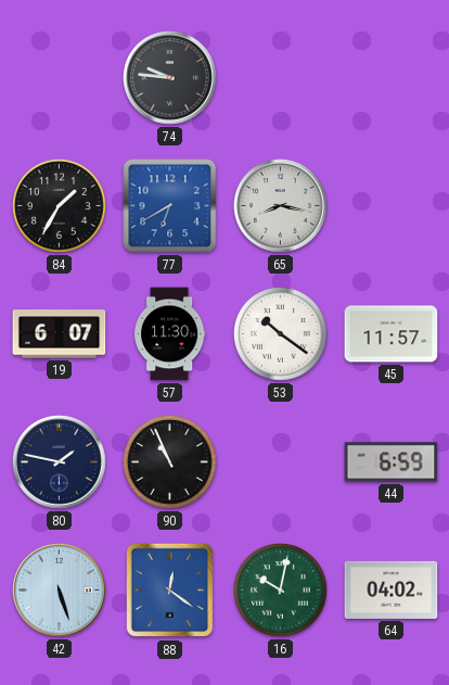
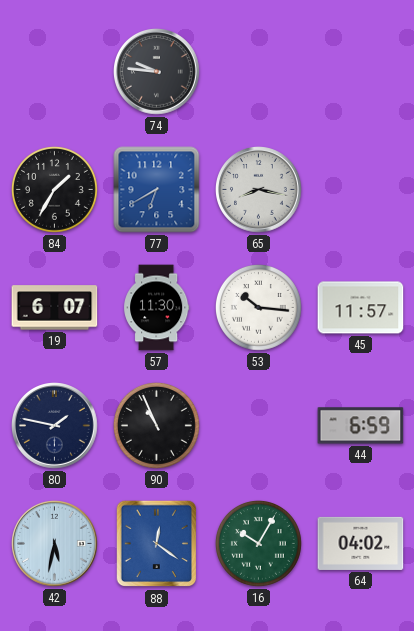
53: 10:21 -> 10:16
42: 5:27 -> 5:32
16: 10:02 -> 10:05
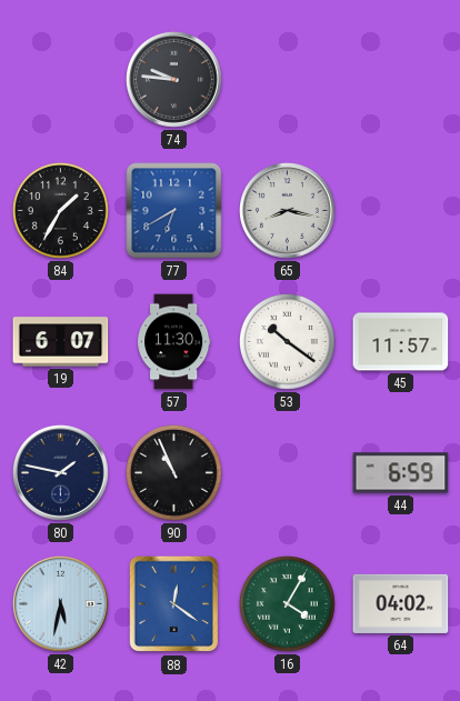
53: 10:16 -> 10:21
16: 10:05 -> 4:05
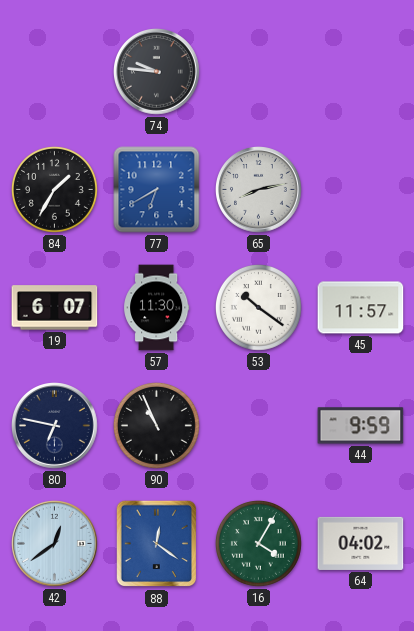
65: 8:17 -> 8:13
80: 1:47 -> 6:47
44: 6:59 -> 9:59
42: 5:32 -> 12:39
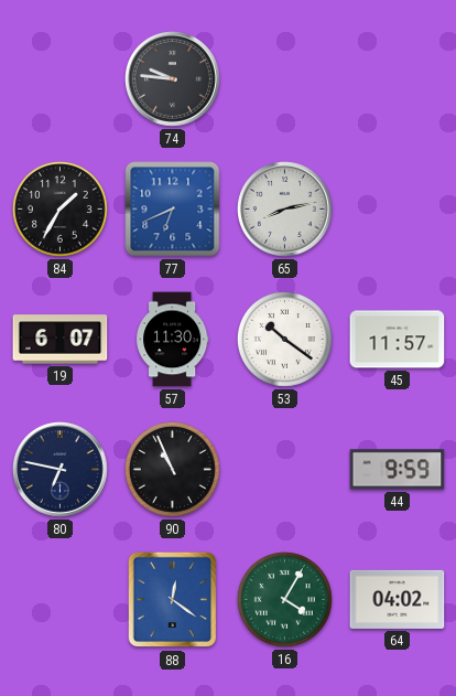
77: 6:40 -> 6:41
42: 12:39 -> none
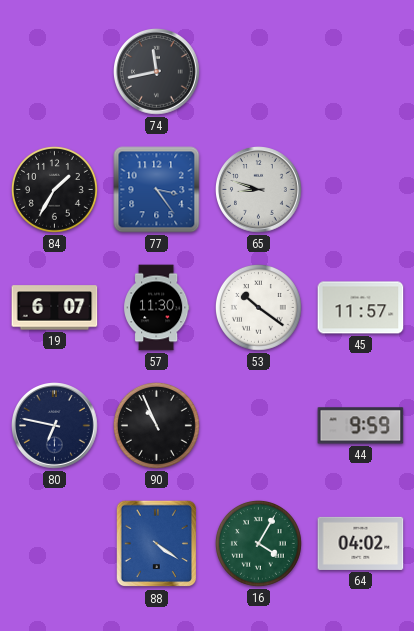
74: 9:46 -> 11:43
77: 6:41 -> 3:24
65: 8:13 -> 8:48
88: 12:21 -> 4:21
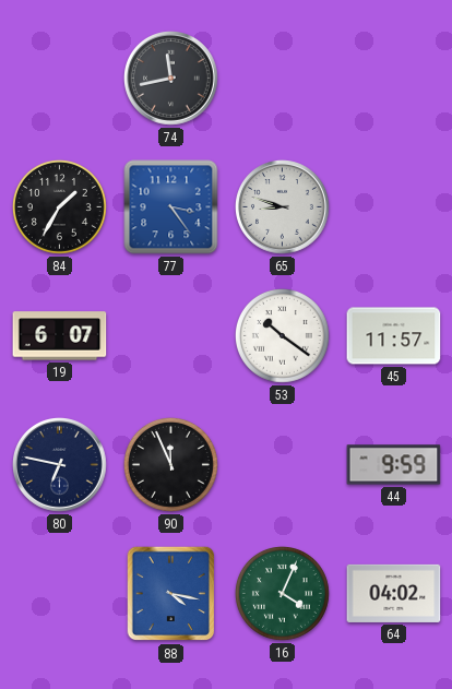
57: 11:30 -> none
90: 10:56 -> 11:56
88: 4:21 -> 4:17
16: 4:05 -> 4:04
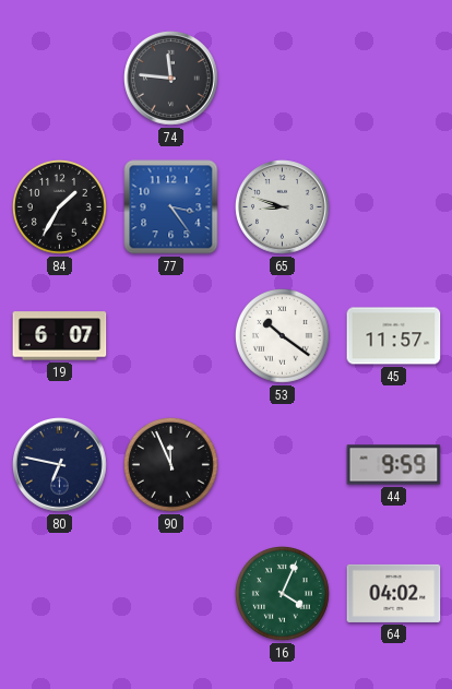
74: 11:43 -> 11:46
88: 4:17 -> none
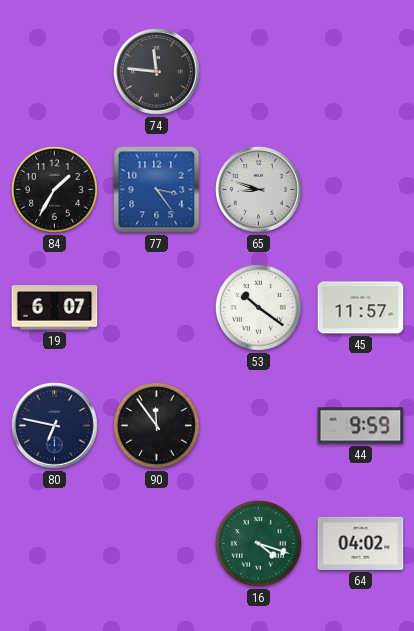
90: 11:56 -> 11:54
16: 4:04 -> 4:18
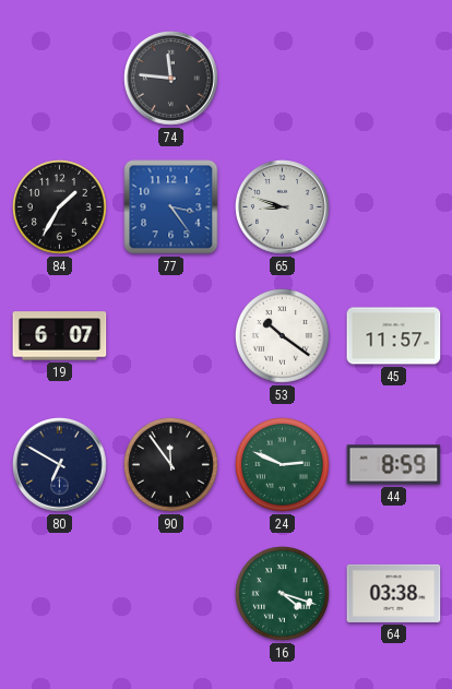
80: 6:47 -> 6:50
24: none -> 2:49
44: 9:59 -> 8:59
64: 04:02 -> 03:38
